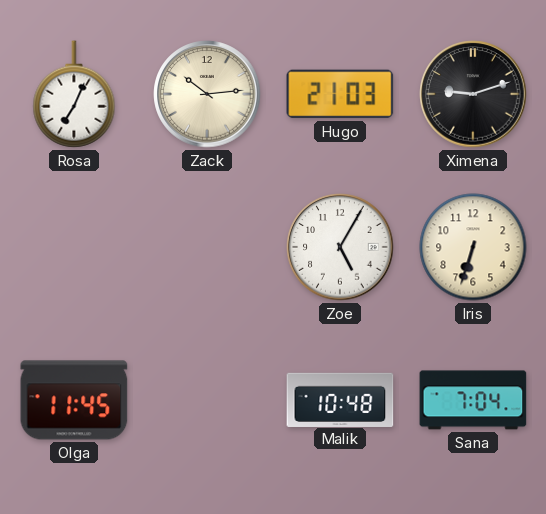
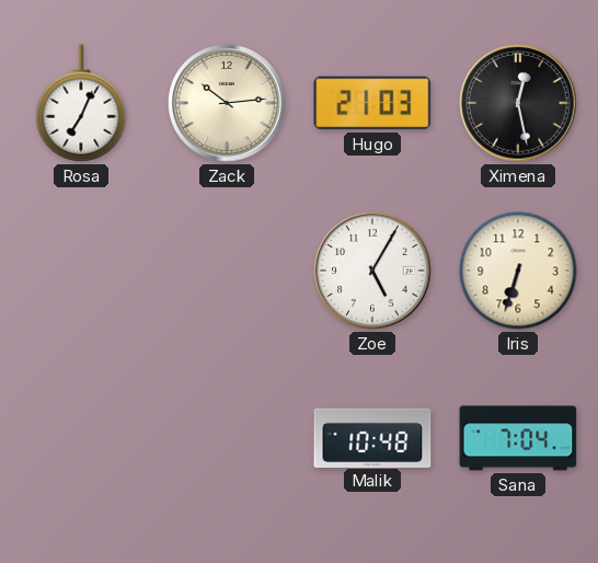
Ximena: 9:12 -> 12:28
Olga: 11:45 -> none
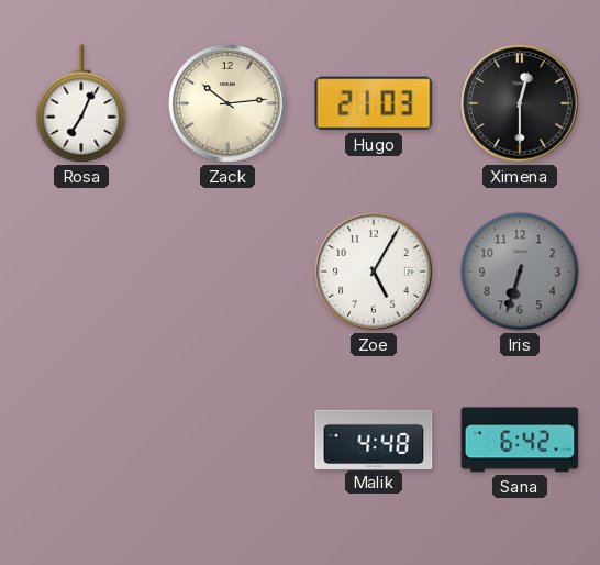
Ximena: 12:28 -> 12:30
Iris dial: cream -> grey
Malik: 10:48 -> 4:48
Sana: 7:04 -> 6:42
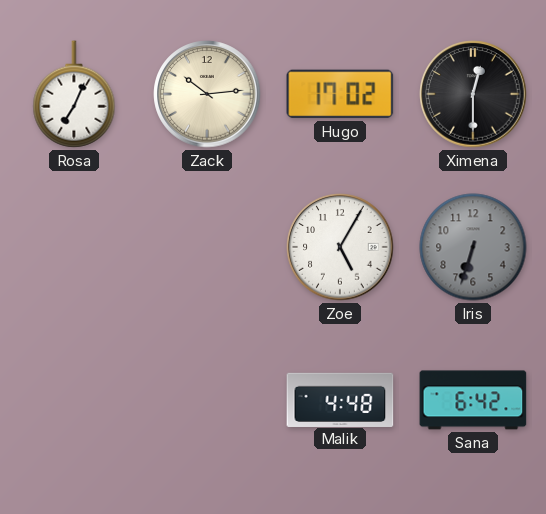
Hugo: 21:03 -> 17:02
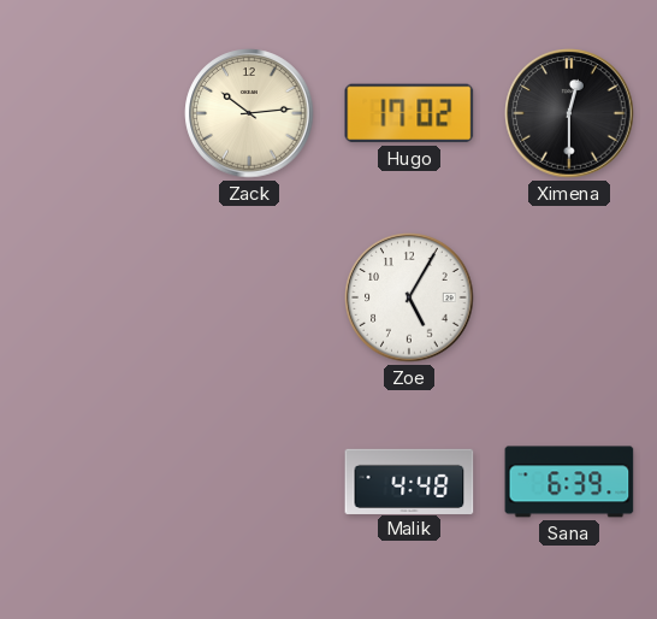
Rosa: 7:04 -> none
Iris: 6:33 -> none
Sana: 6:42 -> 6:39
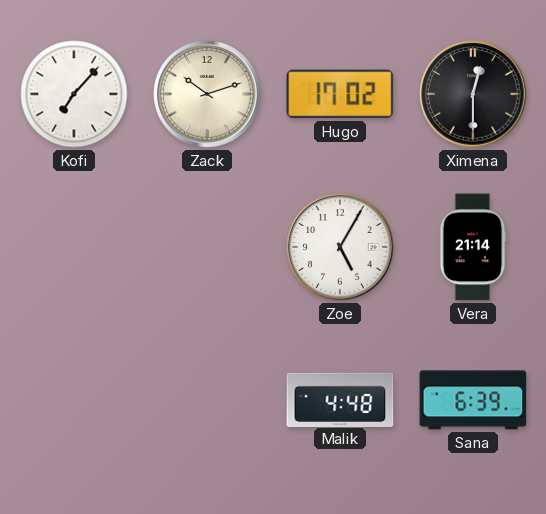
Kofi: none -> 7:07
Zack: 10:14 -> 10:12
Vera: none -> 21:14
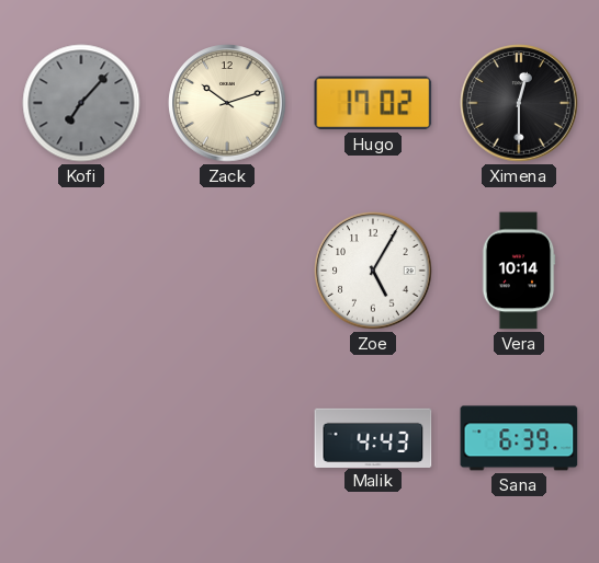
Kofi dial: white -> grey
Vera: 21:14 -> 10:14
Malik: 4:48 -> 4:43
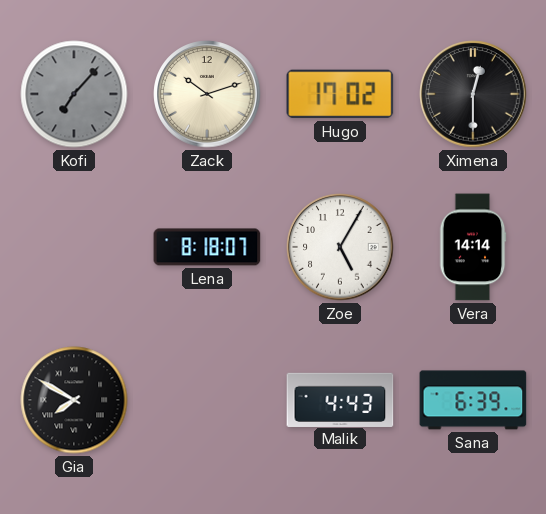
Lena: none -> 8:18
Vera: 10:14 -> 14:14
Gia: none -> 7:50
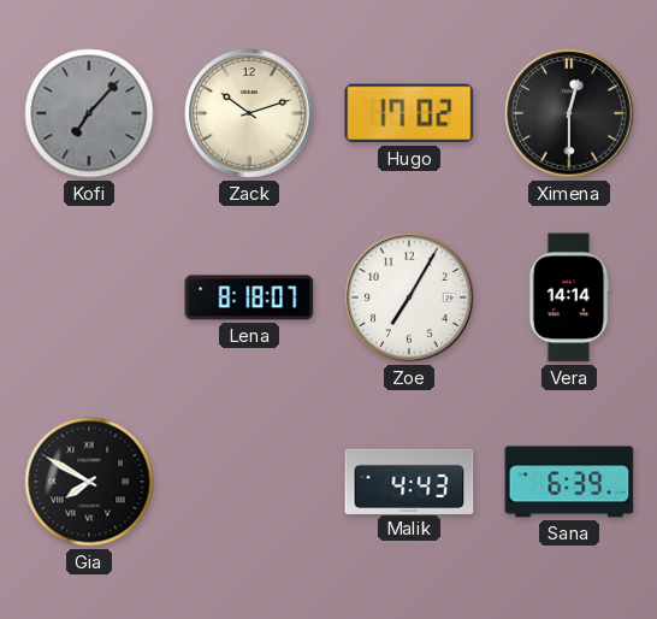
Zoe: 5:05 -> 7:05
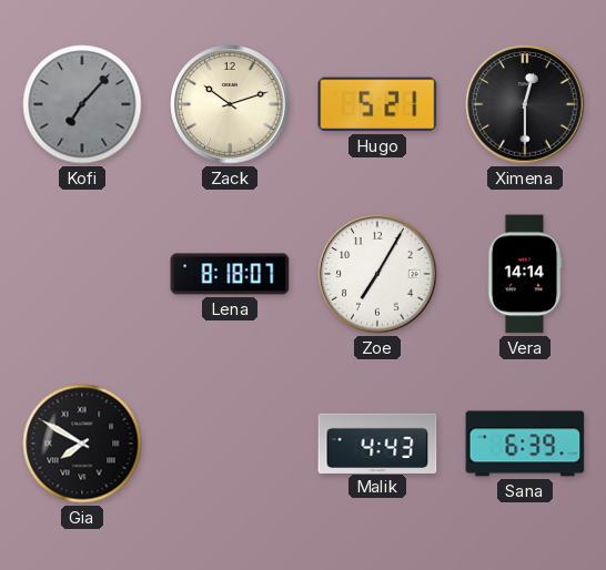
Hugo: 17:02 -> 5:21
